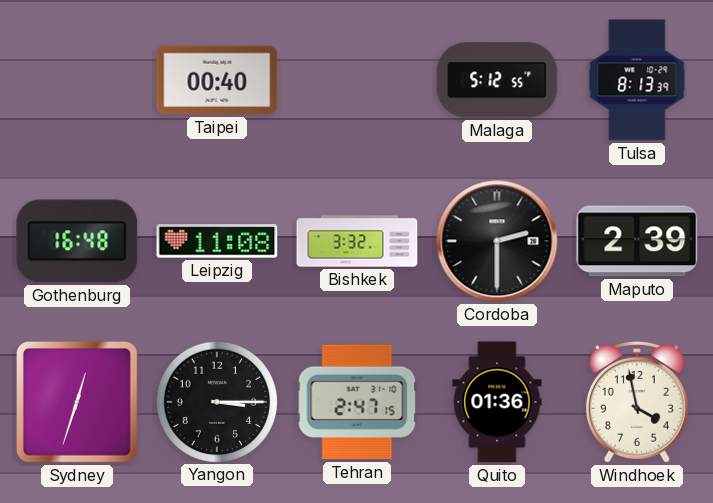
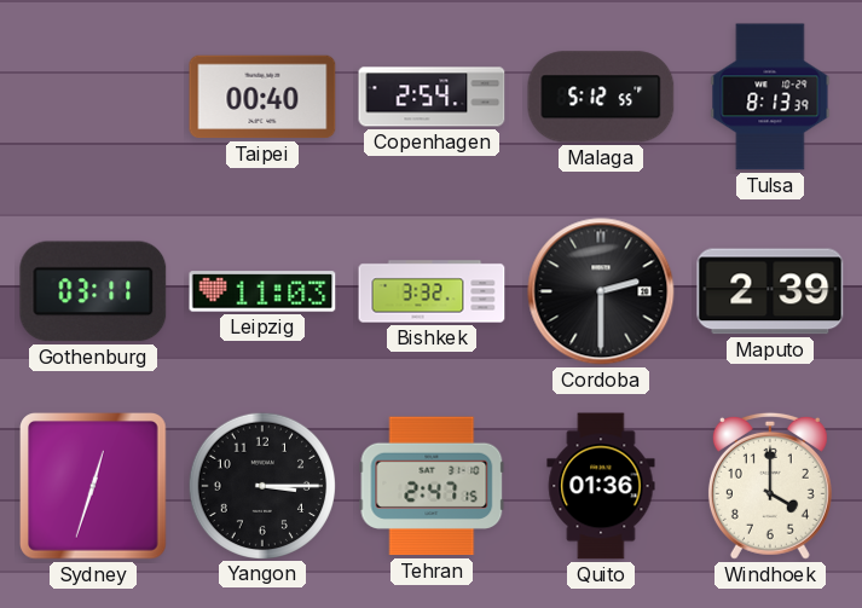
Copenhagen: none -> 2:54
Gothenburg: 16:48 -> 03:11
Leipzig: 11:08 -> 11:03
Windhoek: 3:58 -> 4:00
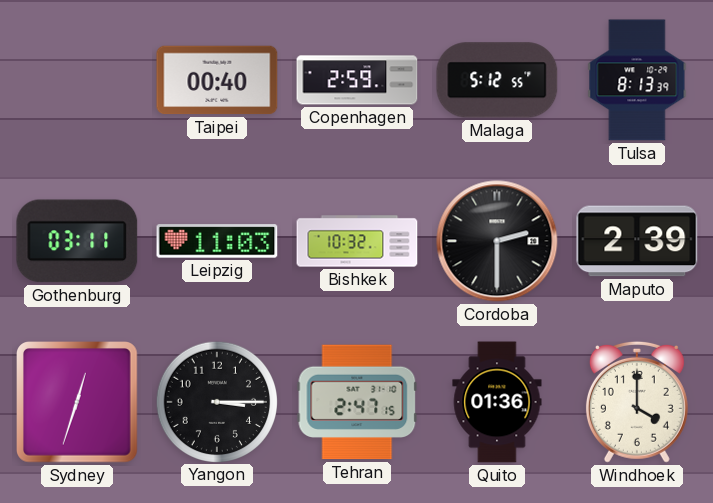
Copenhagen: 2:54 -> 2:59
Bishkek: 3:32 -> 10:32
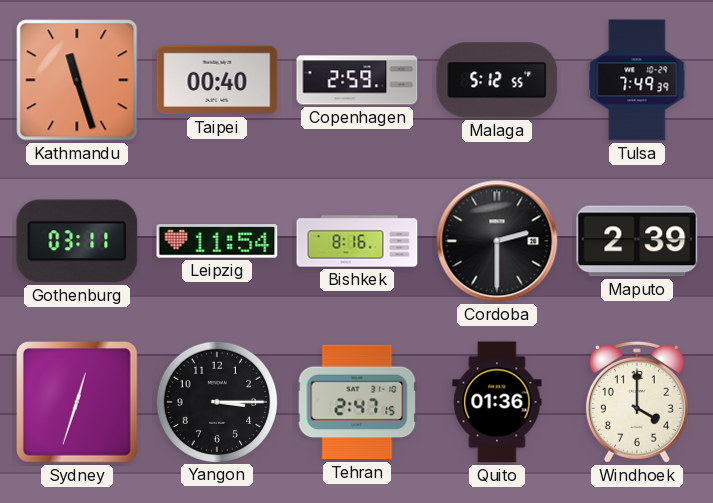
Kathmandu: none -> 11:27
Tulsa: 8:13 -> 7:49
Leipzig: 11:03 -> 11:54
Bishkek: 10:32 -> 8:16
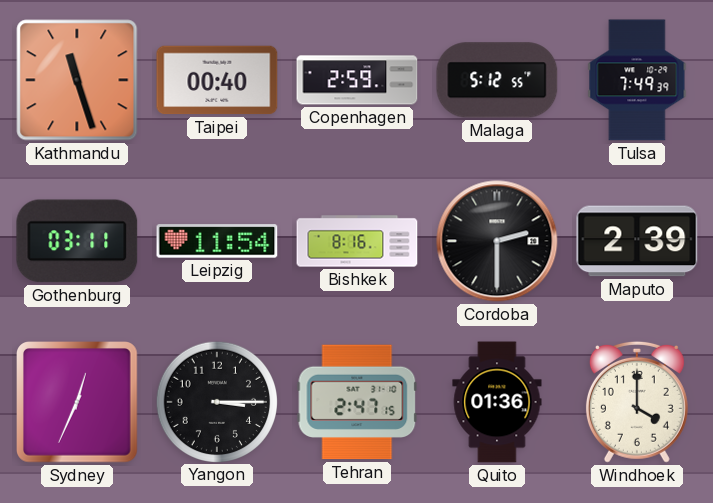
Sydney: 12:33 -> 12:34
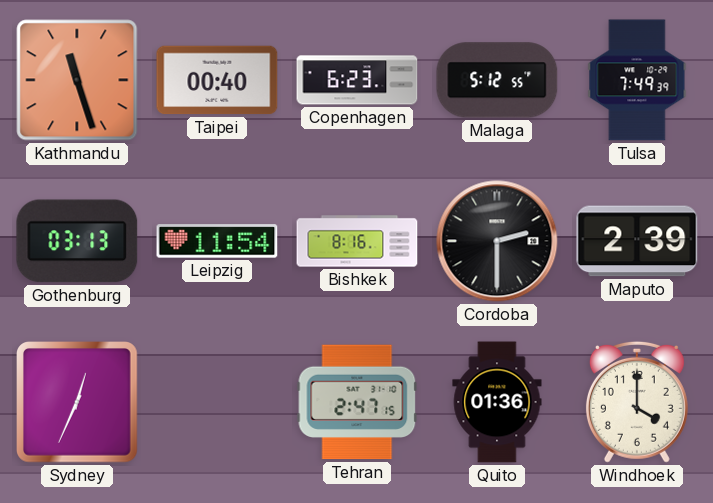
Copenhagen: 2:59 -> 6:23
Gothenburg: 03:11 -> 03:13
Yangon: 3:15 -> none
